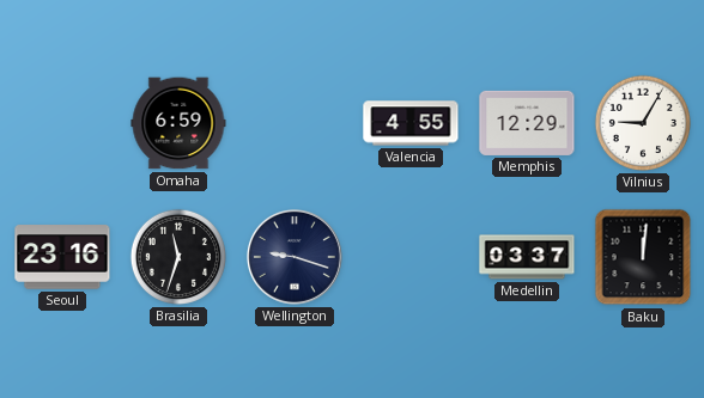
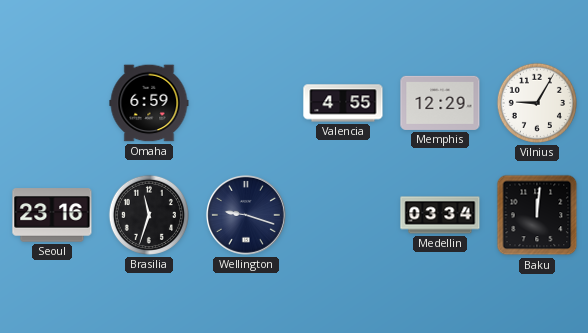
Medellin: 03:37 -> 03:34
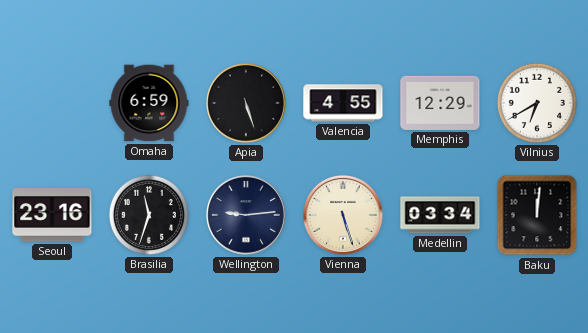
Apia: none -> 5:27
Vilnius: 9:05 -> 6:40
Wellington: 9:18 -> 9:14
Vienna: none -> 5:27
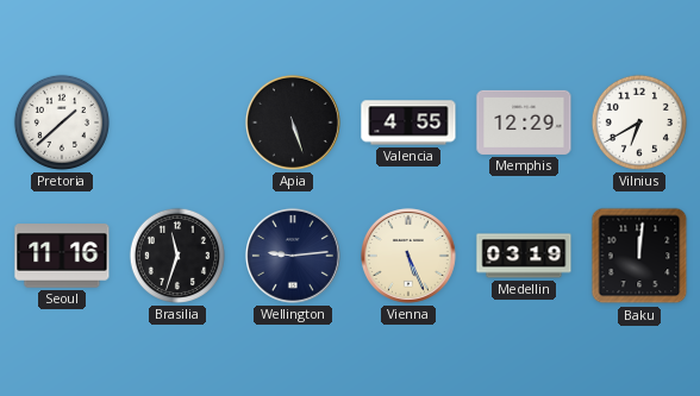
Pretoria: none -> 1:38
Omaha: 6:59 -> none
Seoul: 23:16 -> 11:16
Vienna: 5:27 -> 5:26
Medellin: 03:34 -> 03:19
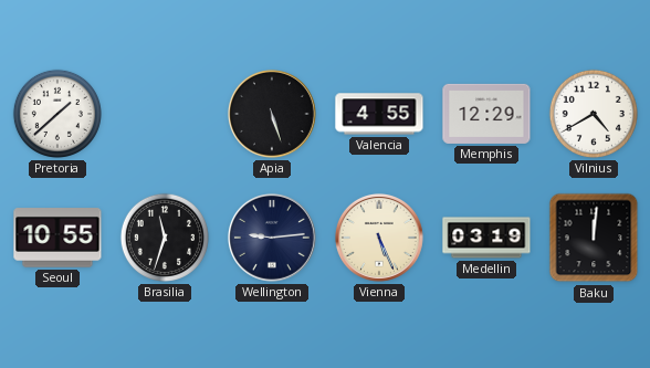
Vilnius: 6:40 -> 4:40
Seoul: 11:16 -> 10:55
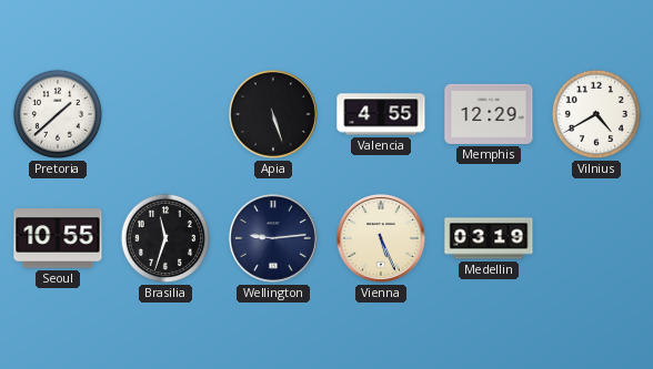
Baku: 12:01 -> none
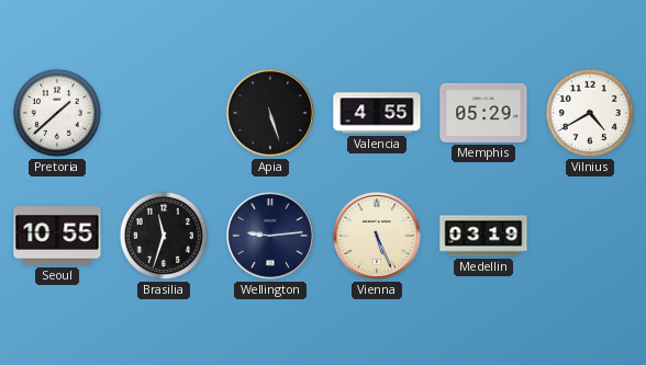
Memphis: 12:29 -> 05:29
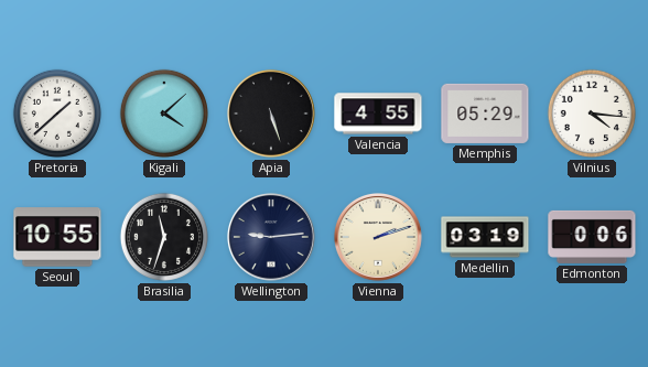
Kigali: none -> 4:08
Vilnius: 4:40 -> 4:16
Vienna: 5:26 -> 2:12
Edmonton: none -> 0:06
